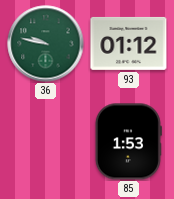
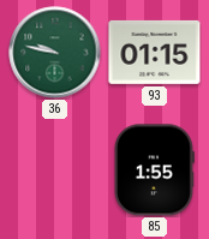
93: 01:12 -> 01:15
85: 1:53 -> 1:55
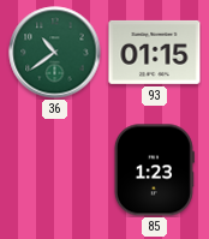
36: 9:47 -> 10:39
85: 1:55 -> 1:23
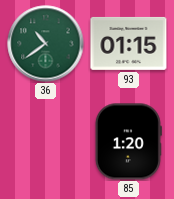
85: 1:23 -> 1:20
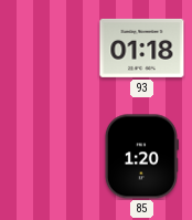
36: 10:39 -> none
93: 01:15 -> 01:18
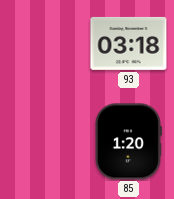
93: 01:18 -> 03:18
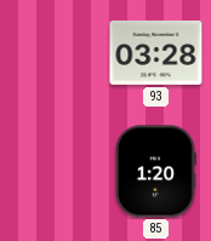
93: 03:18 -> 03:28
